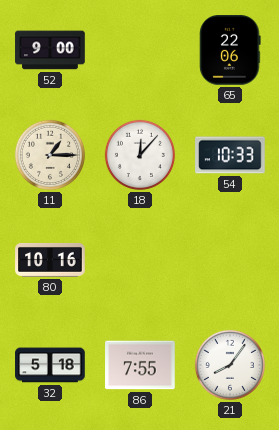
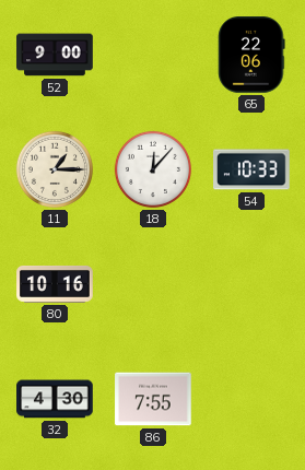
32: 5:18 -> 4:30
21: 8:06 -> none
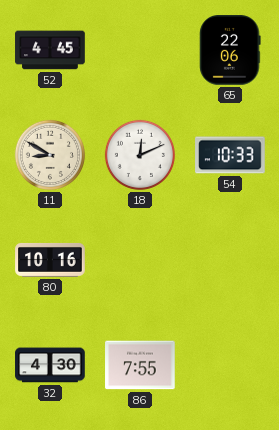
52: 9:00 -> 4:45
11: 1:15 -> 8:50
18: 12:07 -> 12:11
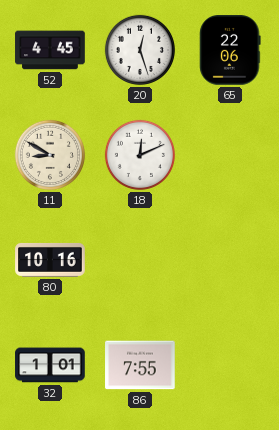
20: none -> 12:27
54: 10:33 -> none
32: 4:30 -> 1:01
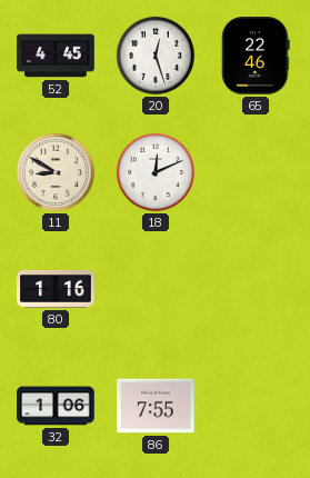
65: 22:06 -> 22:46
80: 10:16 -> 1:16
32: 1:01 -> 1:06
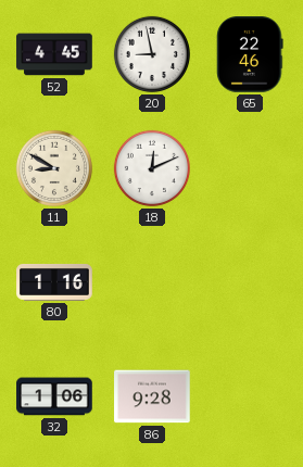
20: 12:27 -> 8:58
86: 7:55 -> 9:28
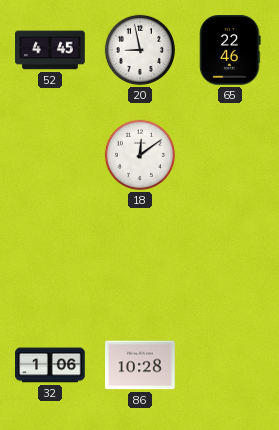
11: 8:50 -> none
18: 12:11 -> 12:09
80: 1:16 -> none
86: 9:28 -> 10:28
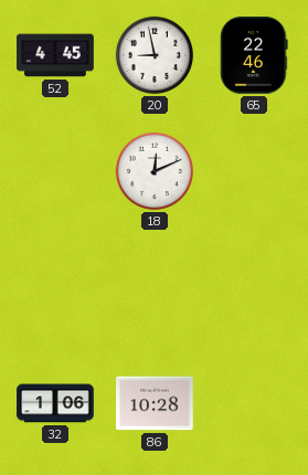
18: 12:09 -> 12:11
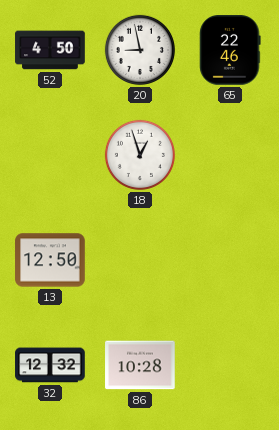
52: 4:45 -> 4:50
18: 12:11 -> 12:57
13: none -> 12:50
32: 1:06 -> 12:32
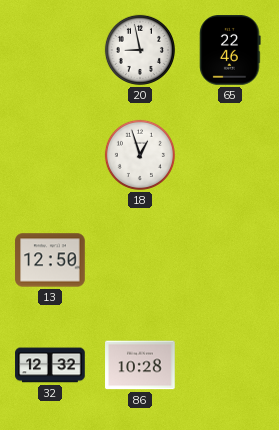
52: 4:50 -> none
